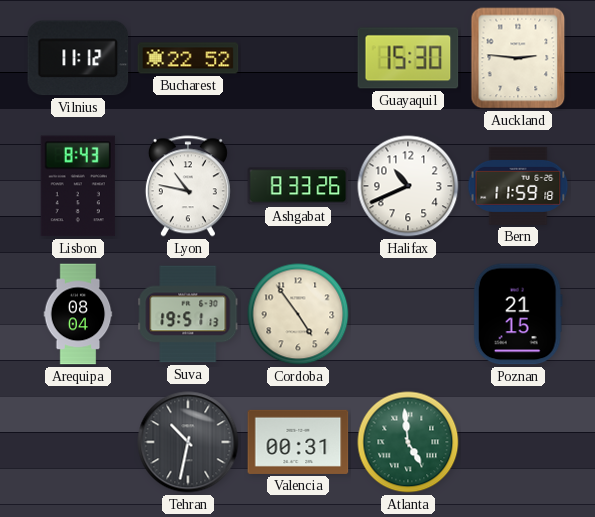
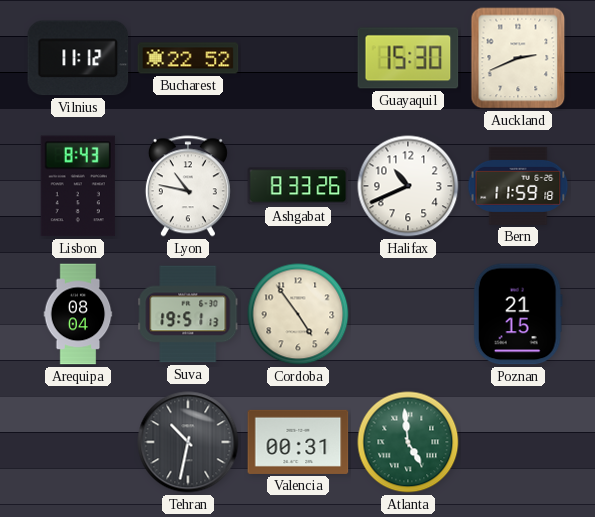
Auckland: 2:46 -> 2:41
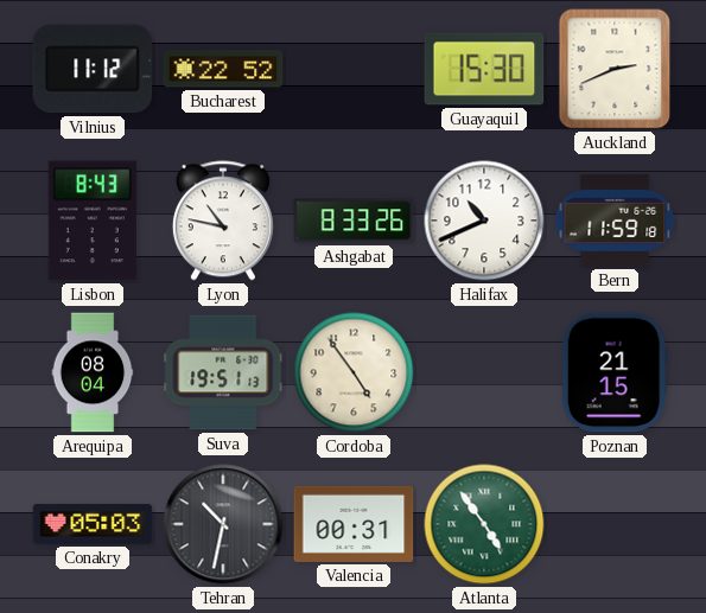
Conakry: none -> 05:03
Atlanta: 4:59 -> 4:54
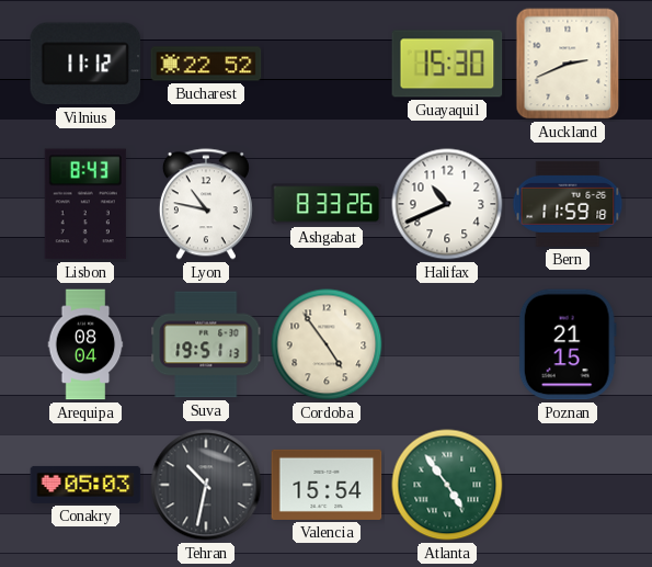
Valencia: 00:31 -> 15:54
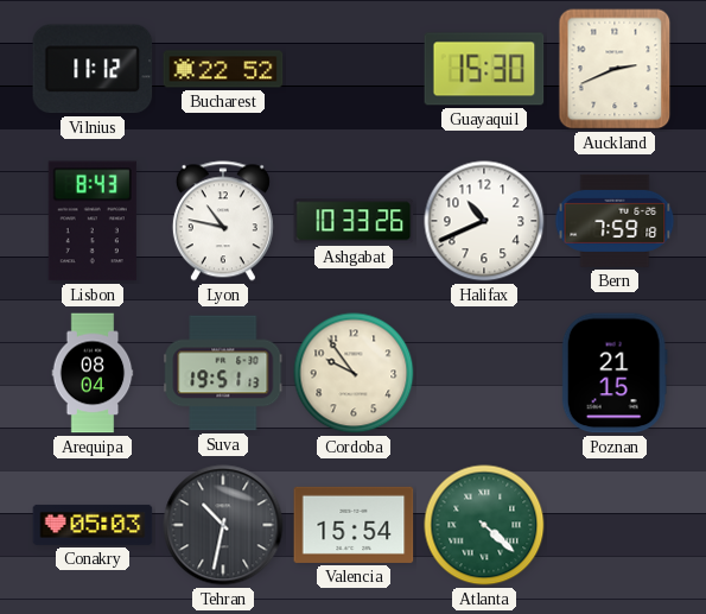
Ashgabat: 8:33 -> 10:33
Bern: 11:59 -> 7:59
Cordoba: 4:54 -> 9:54
Atlanta: 4:54 -> 4:22
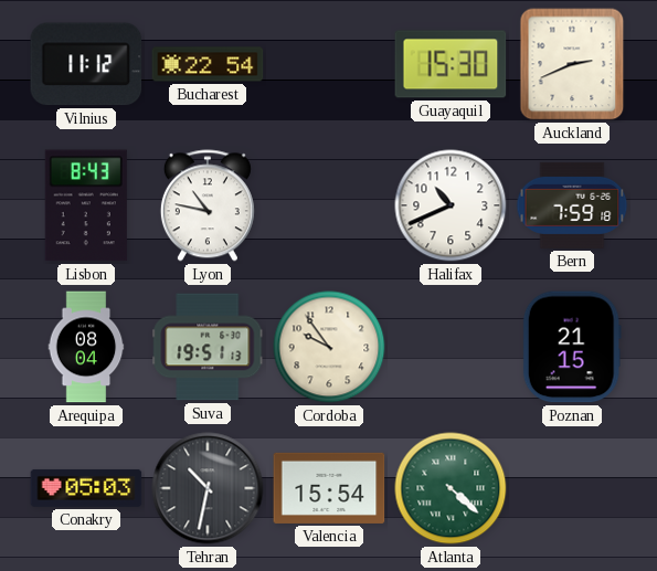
Bucharest: 22:52 -> 22:54
Ashgabat: 10:33 -> none
